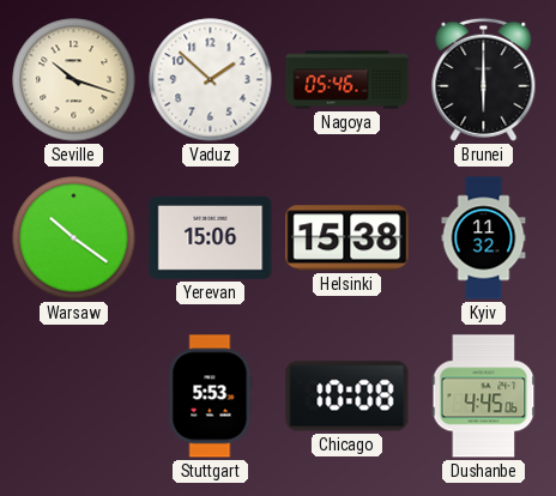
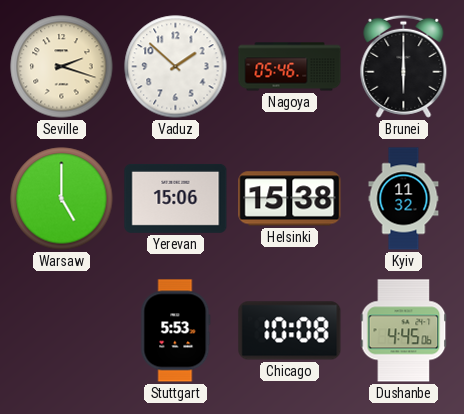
Seville: 10:18 -> 2:18
Warsaw: 10:21 -> 5:00
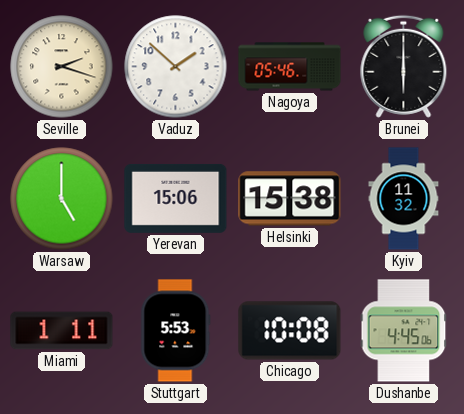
Miami: none -> 1:11
